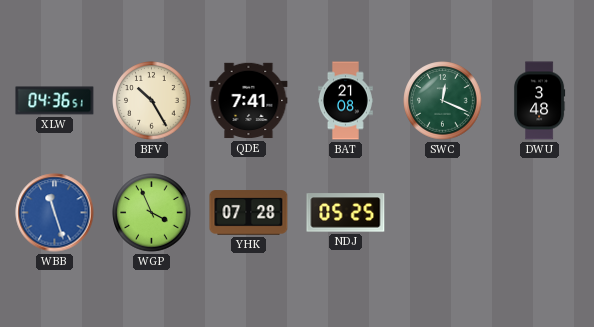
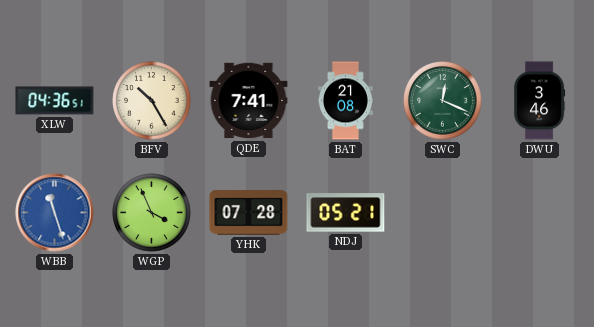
DWU: 3:48 -> 3:46
NDJ: 05:25 -> 05:21
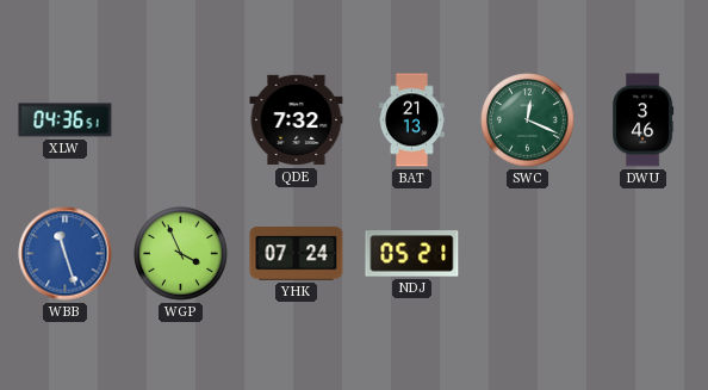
BFV: 10:25 -> none
QDE: 7:41 -> 7:32
BAT: 21:08 -> 21:13
YHK: 07:28 -> 07:24
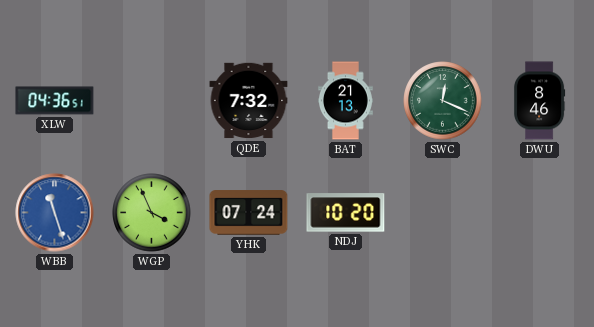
DWU: 3:46 -> 8:46
NDJ: 05:21 -> 10:20
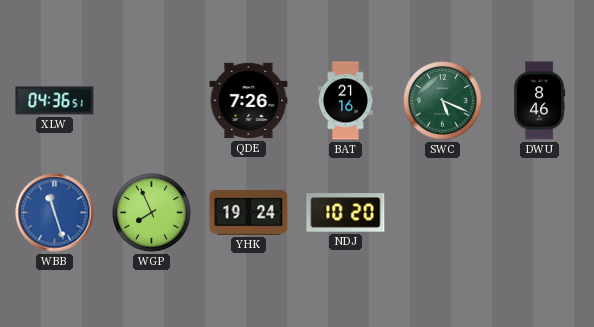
QDE: 7:32 -> 7:26
BAT: 21:13 -> 21:16
SWC: 12:19 -> 5:19
WGP: 3:56 -> 7:56
YHK: 07:24 -> 19:24
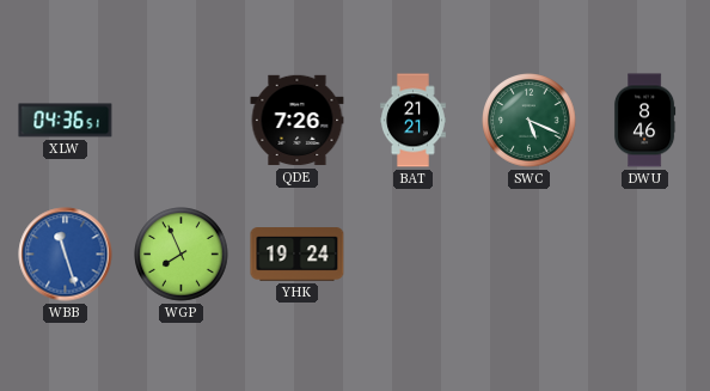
BAT: 21:16 -> 21:21
NDJ: 10:20 -> none
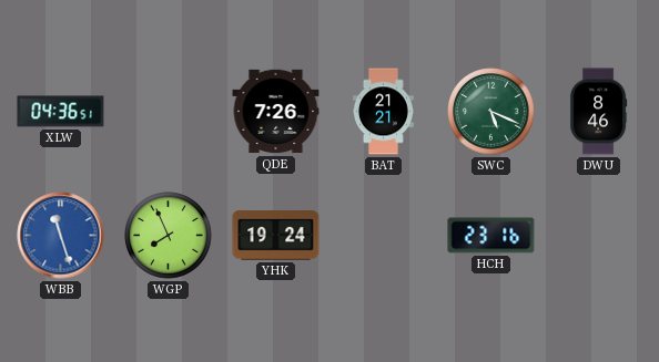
HCH: none -> 23:16
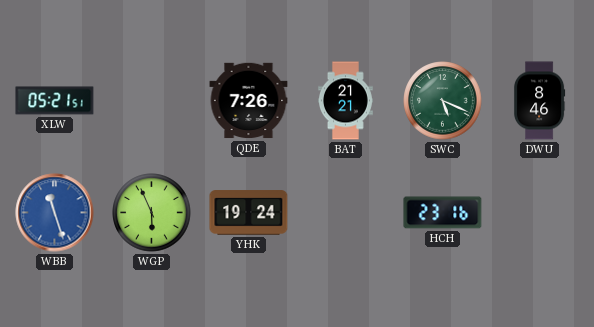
XLW: 04:36 -> 05:21
WGP: 7:56 -> 5:56
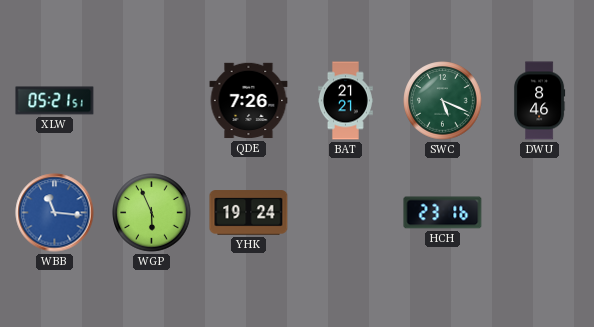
WBB: 11:27 -> 11:16
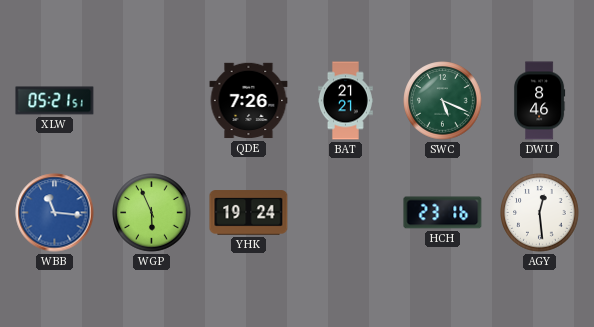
AGY: none -> 12:29
